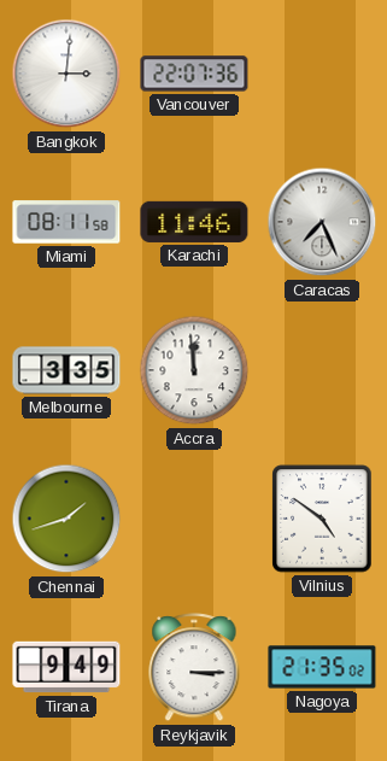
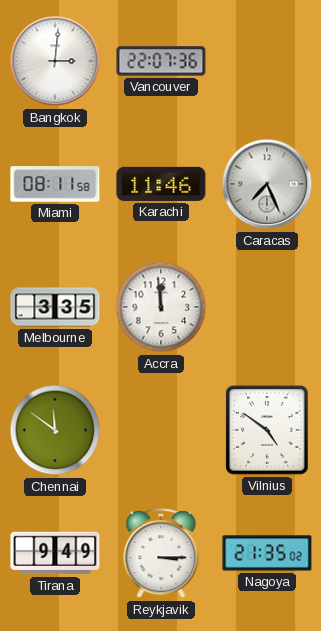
Chennai: 1:42 -> 11:51
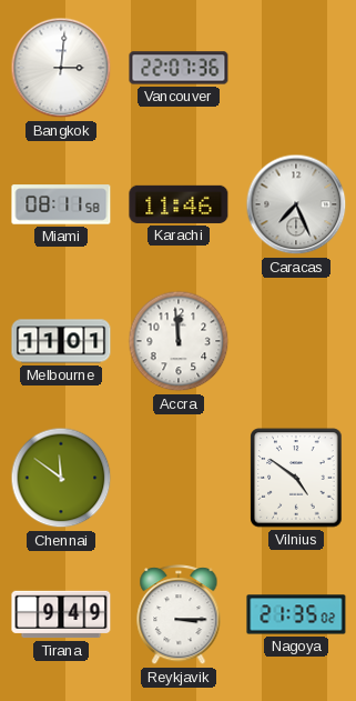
Melbourne: 3:35 -> 11:01
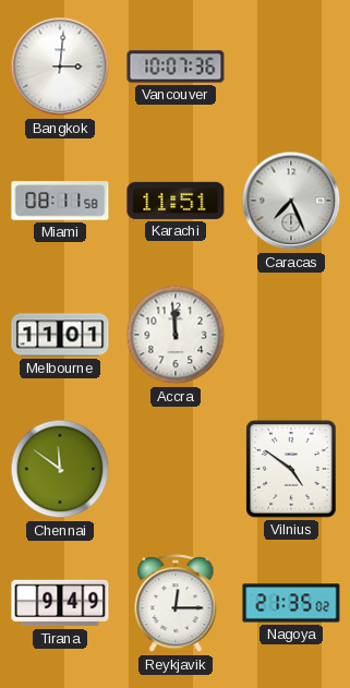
Vancouver: 22:07 -> 10:07
Karachi: 11:46 -> 11:51
Reykjavik: 3:15 -> 12:15
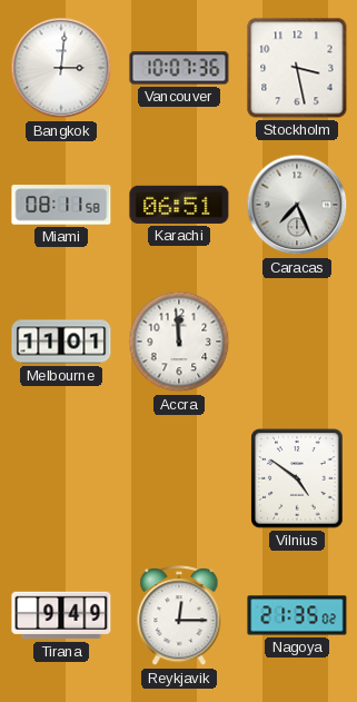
Stockholm: none -> 3:28
Karachi: 11:51 -> 06:51
Chennai: 11:51 -> none
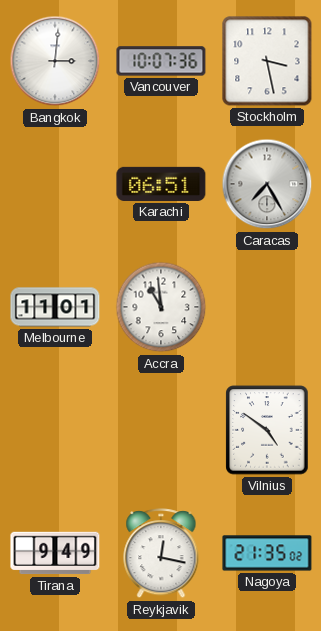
Miami: 08:11 -> none
Caracas: 7:26 -> 7:25
Accra: 11:59 -> 10:59
Reykjavik: 12:15 -> 12:17
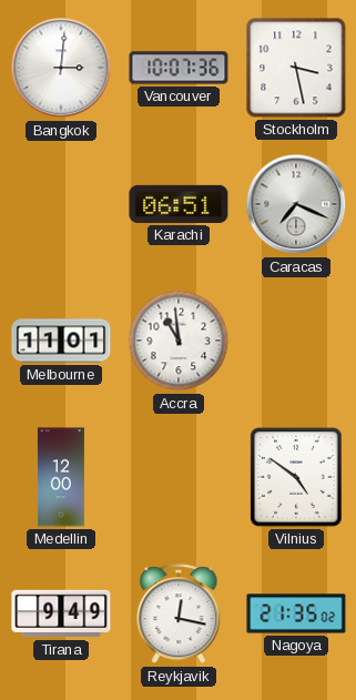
Caracas: 7:25 -> 7:19
Medellin: none -> 12:00
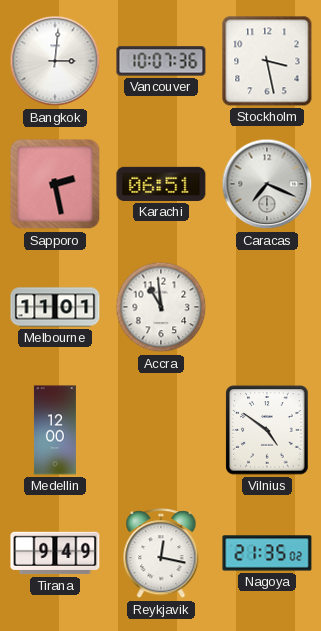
Sapporo: none -> 2:28
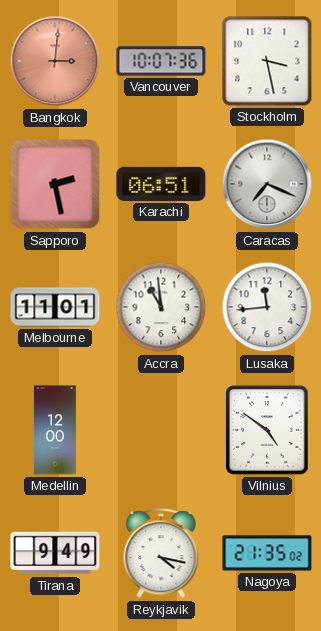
Bangkok dial: white -> salmon
Lusaka: none -> 11:44
Reykjavik: 12:17 -> 4:17
